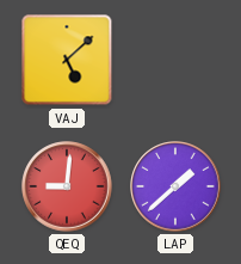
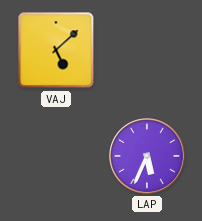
QEQ: 9:01 -> none
LAP: 1:38 -> 5:34
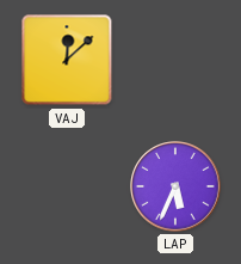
VAJ: 5:08 -> 12:08
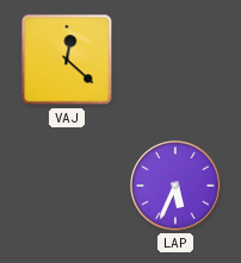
VAJ: 12:08 -> 12:22
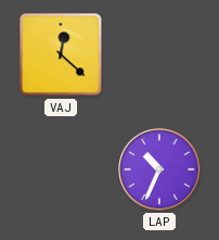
LAP: 5:34 -> 10:34
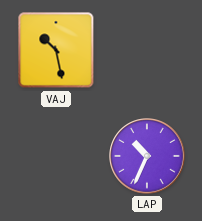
VAJ: 12:22 -> 10:28
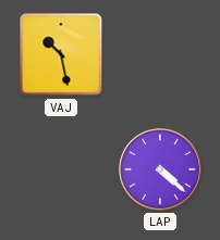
LAP: 10:34 -> 4:22
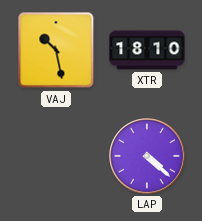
XTR: none -> 18:10
